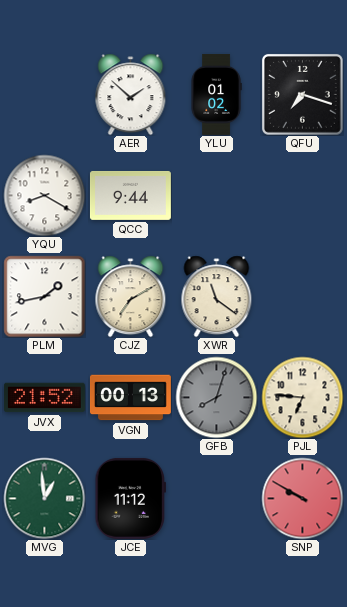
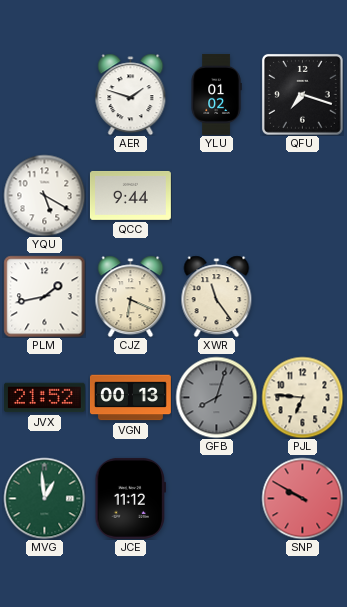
AER: 1:52 -> 1:48
YQU: 8:20 -> 5:20
CJZ: 7:10 -> 6:19
XWR: 11:21 -> 11:24
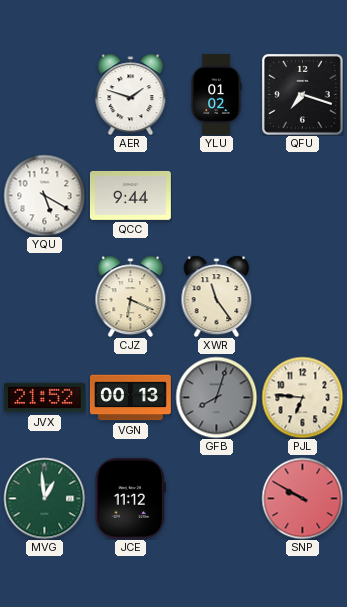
PLM: 1:43 -> none
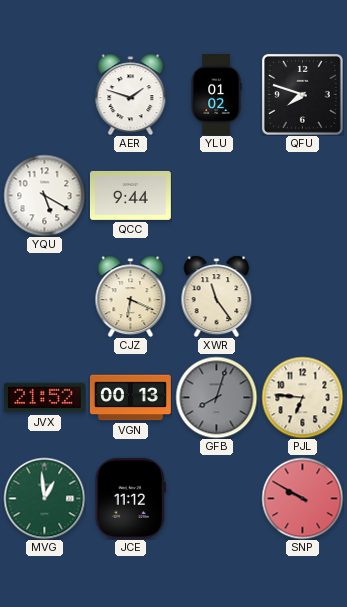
QFU: 7:18 -> 7:48
